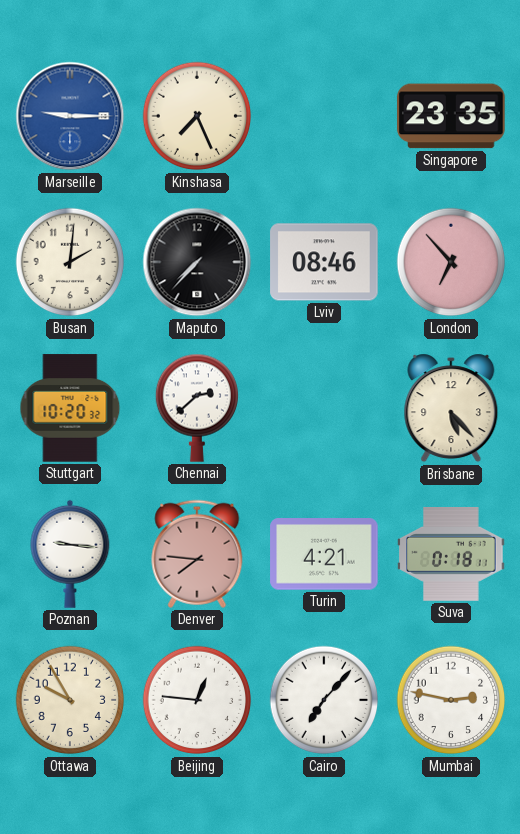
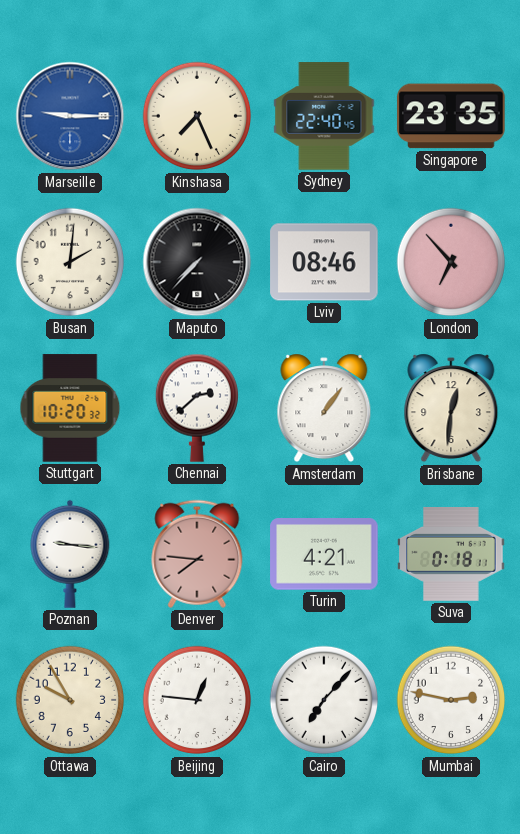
Sydney: none -> 22:40
Amsterdam: none -> 1:06
Brisbane: 5:23 -> 12:31
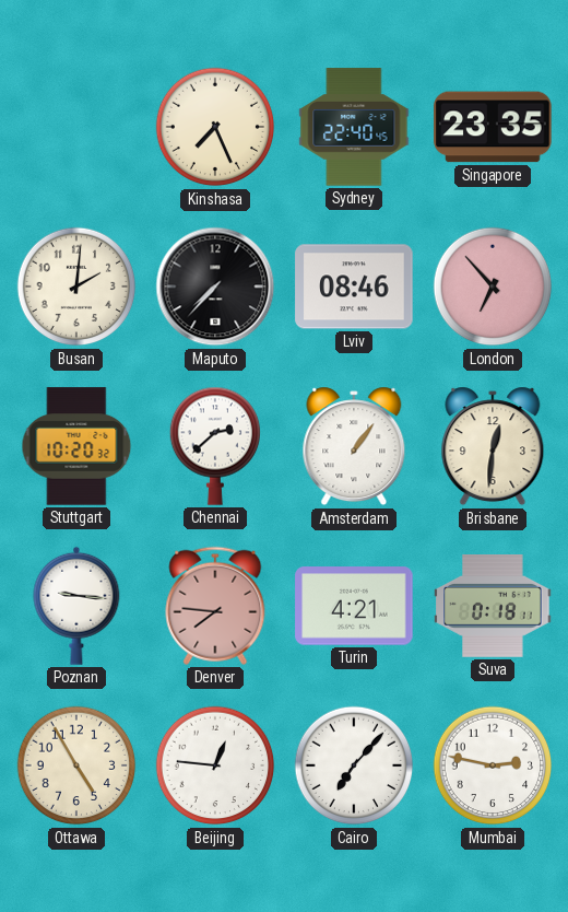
Marseille: 9:15 -> none
Ottawa: 9:55 -> 4:55
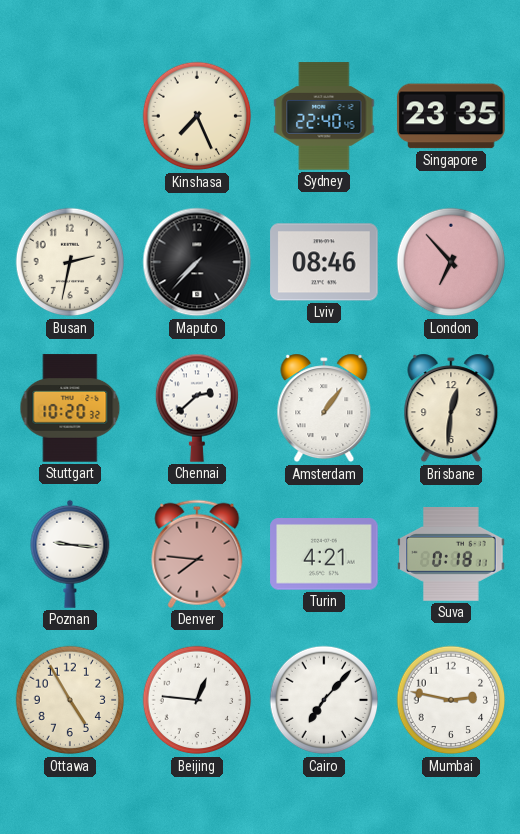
Busan: 2:01 -> 2:32
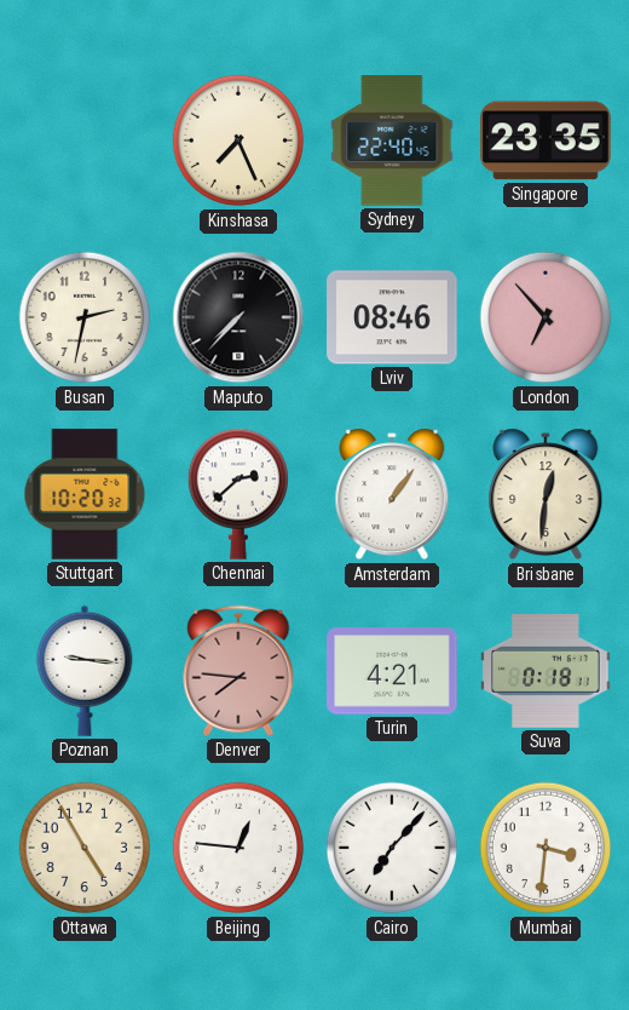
Mumbai: 2:47 -> 3:31
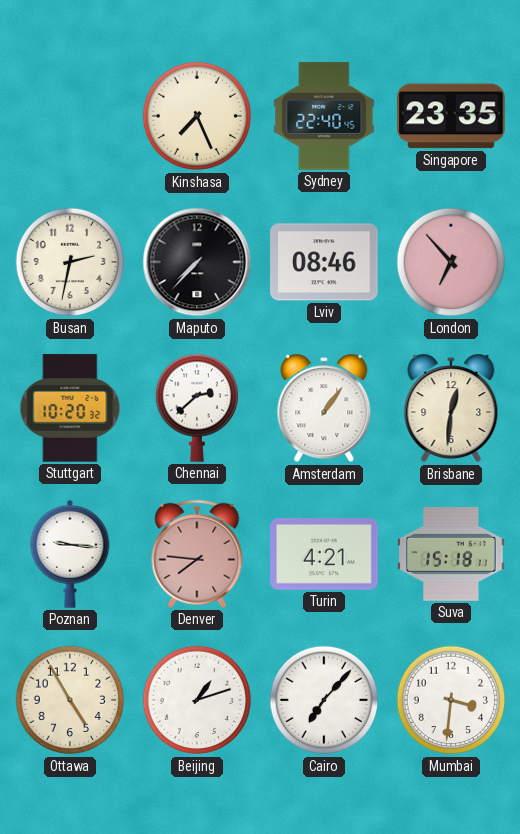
Suva: 0:18 -> 15:18
Beijing: 12:46 -> 1:12
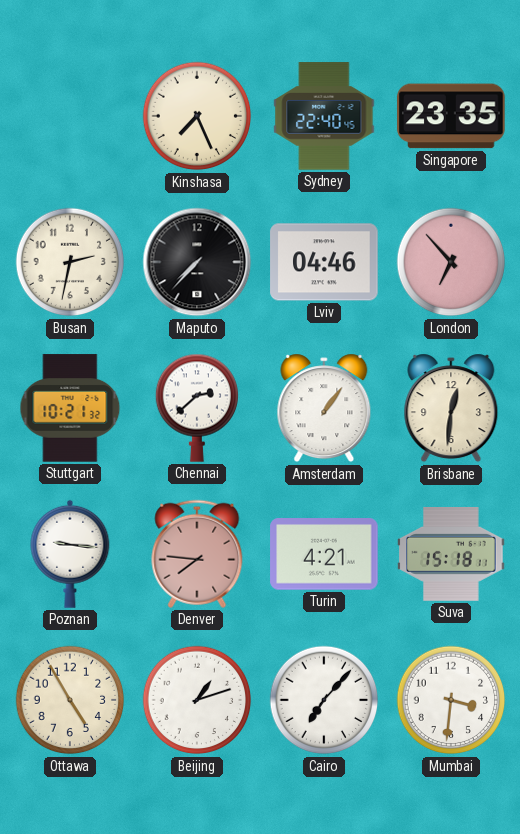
Lviv: 08:46 -> 04:46
Stuttgart: 10:20 -> 10:21
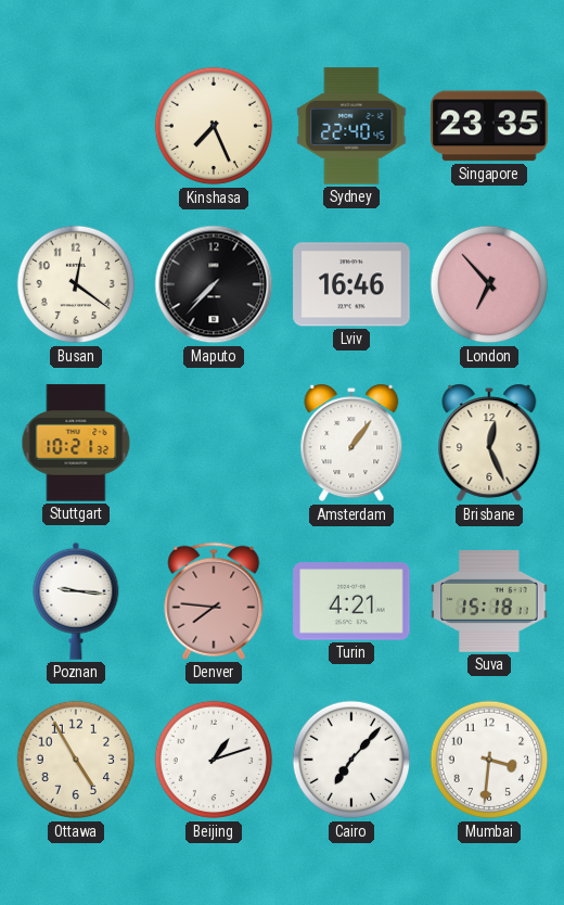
Busan: 2:32 -> 12:21
Lviv: 04:46 -> 16:46
Chennai: 2:38 -> none
Brisbane: 12:31 -> 12:26
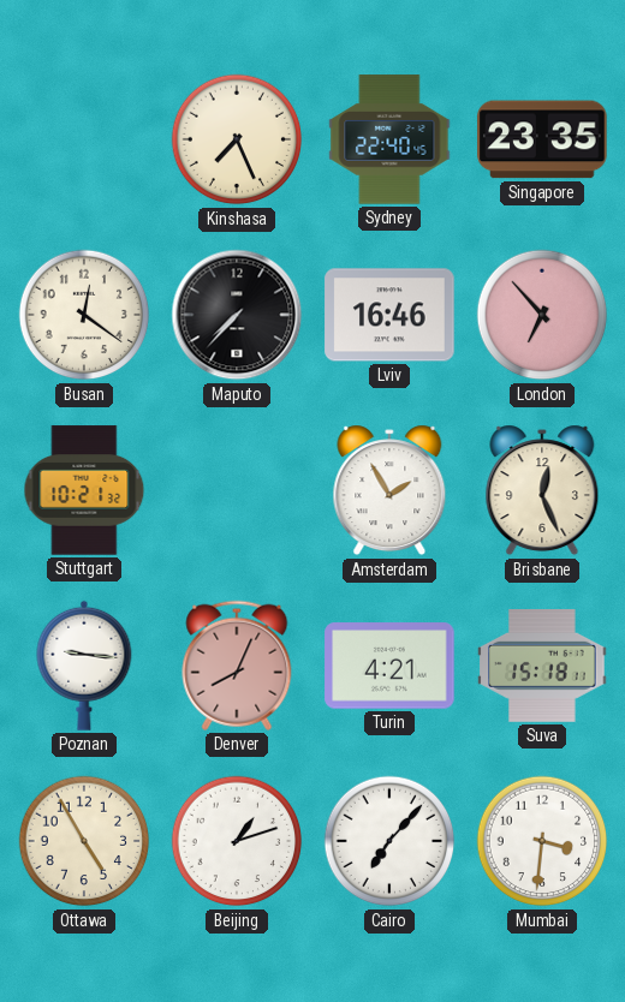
Amsterdam: 1:06 -> 1:55
Denver: 7:46 -> 8:04
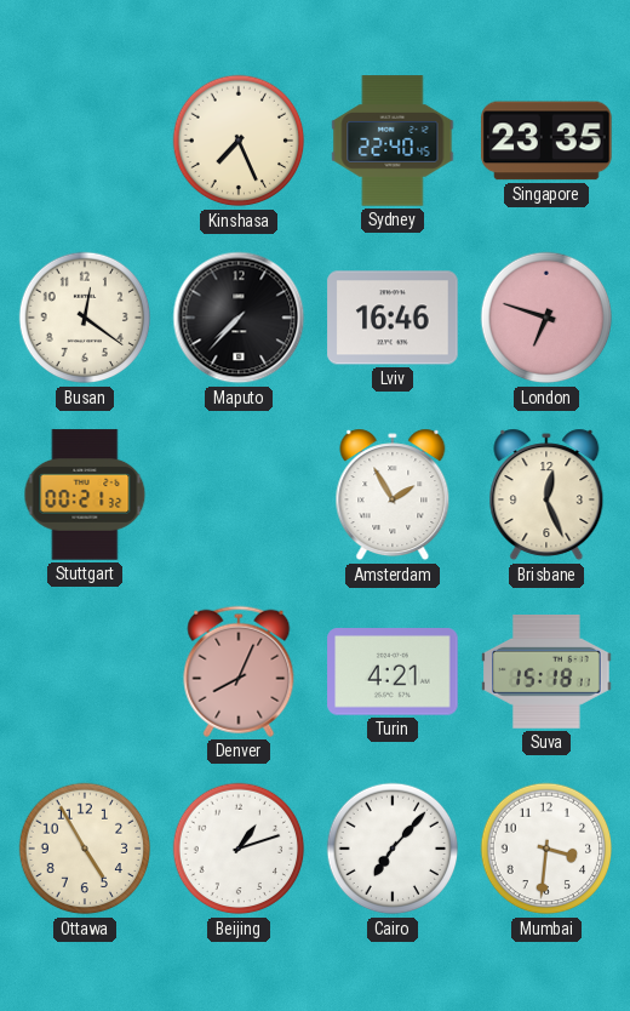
London: 6:53 -> 6:48
Stuttgart: 10:21 -> 00:21
Poznan: 9:16 -> none
